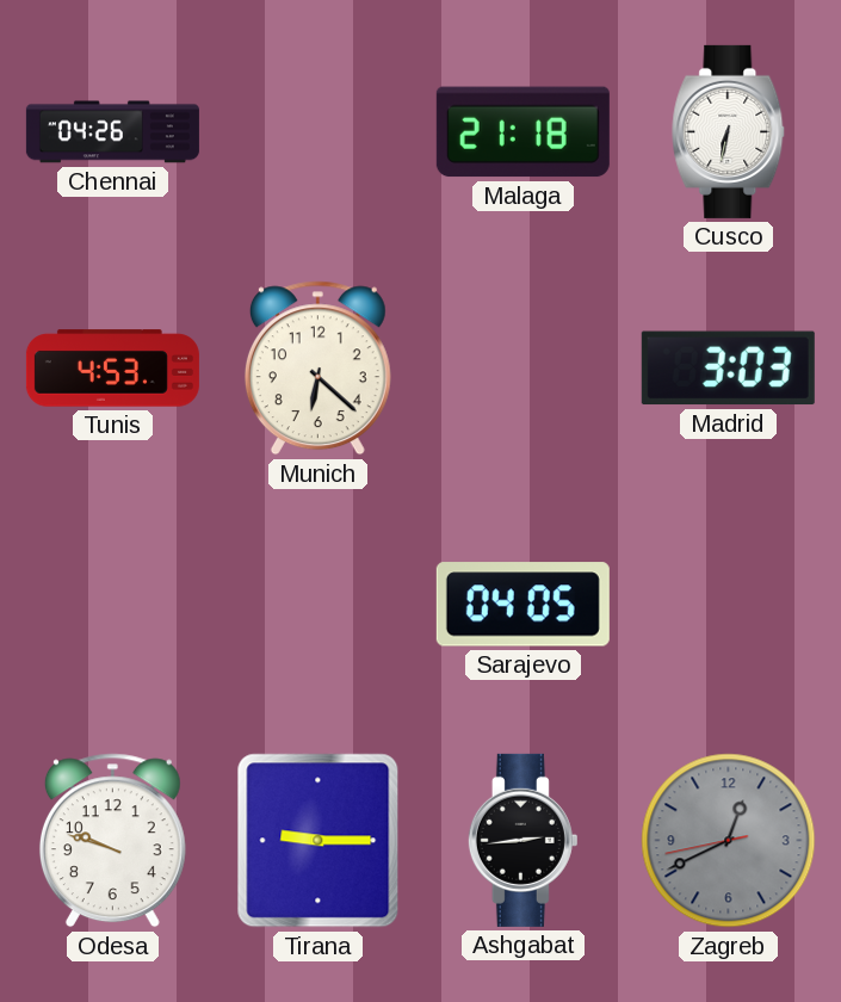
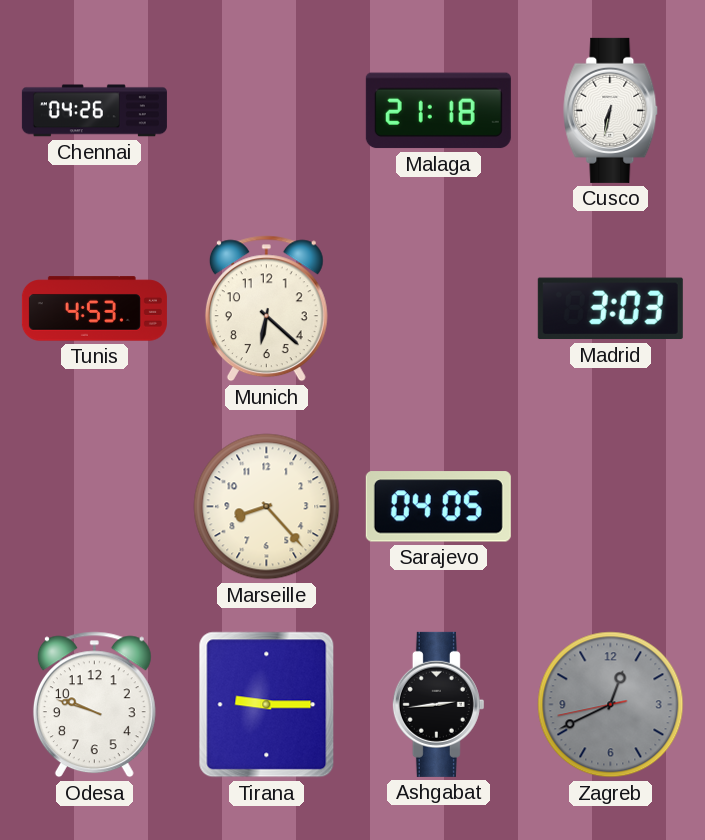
Marseille: none -> 8:23
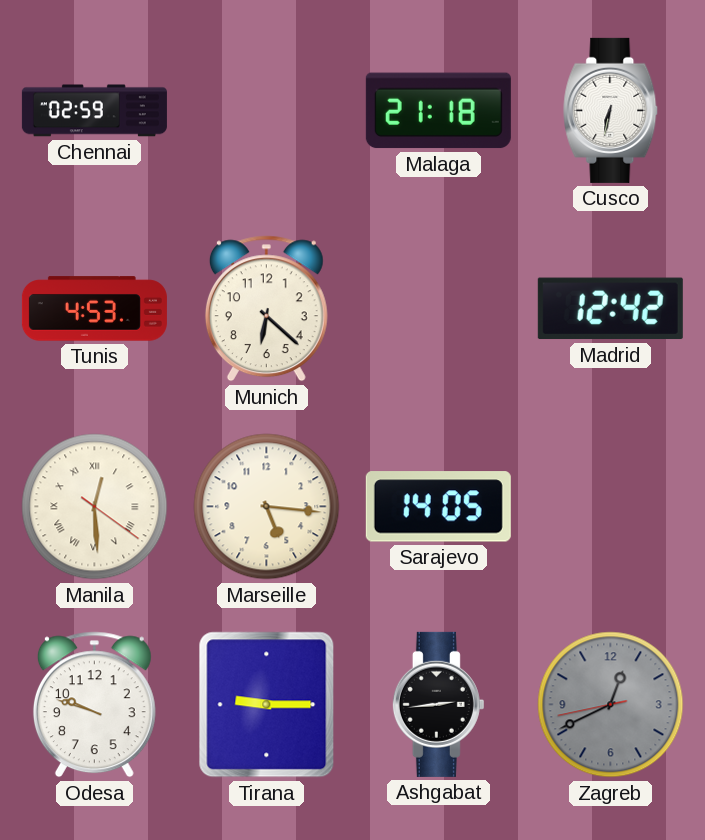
Chennai: 04:26 -> 02:59
Madrid: 3:03 -> 12:42
Manila: none -> 12:29
Marseille: 8:23 -> 5:16
Sarajevo: 04:05 -> 14:05
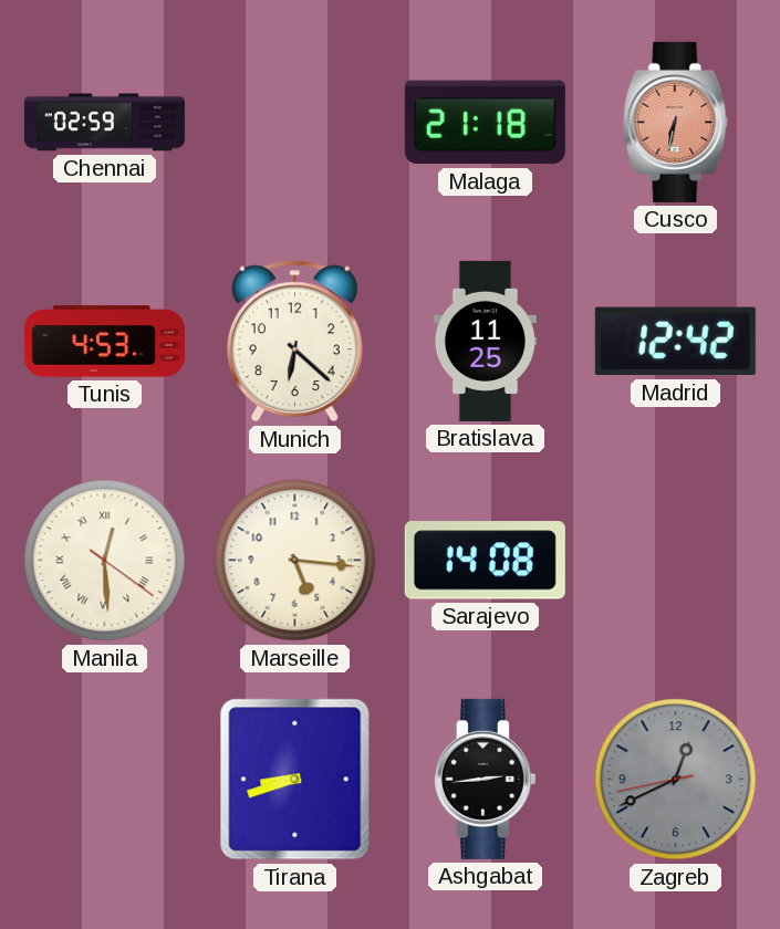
Cusco dial: white -> salmon
Bratislava: none -> 11:25
Sarajevo: 14:05 -> 14:08
Odesa: 9:48 -> none
Tirana: 9:15 -> 8:42
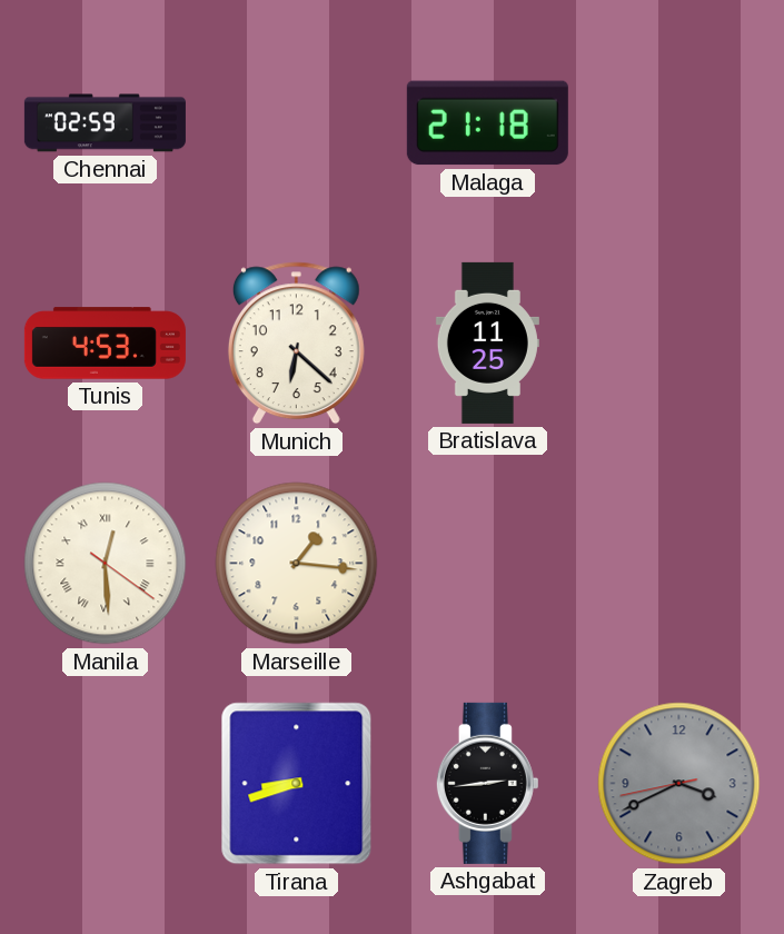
Cusco: 6:32 -> none
Madrid: 12:42 -> none
Marseille: 5:16 -> 1:16
Sarajevo: 14:08 -> none
Zagreb: 12:40 -> 3:40
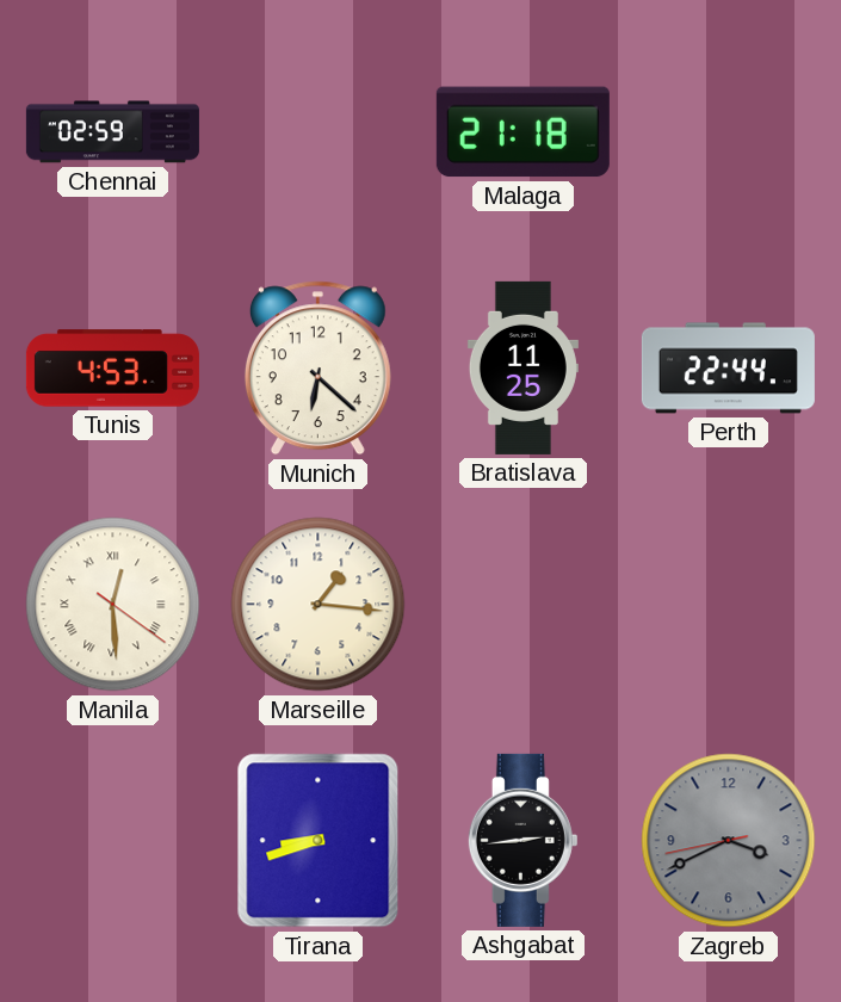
Perth: none -> 22:44
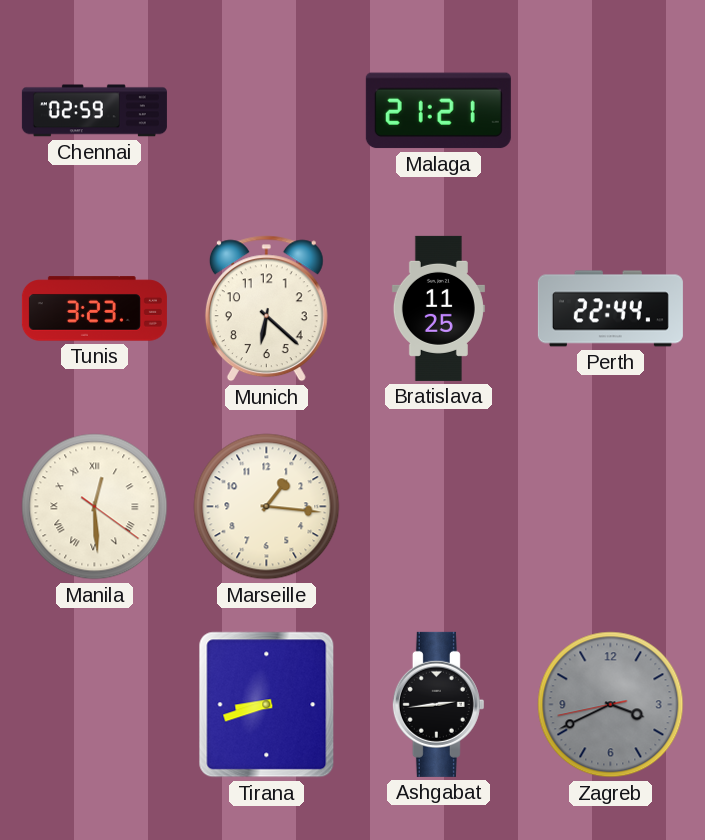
Malaga: 21:18 -> 21:21
Tunis: 4:53 -> 3:23
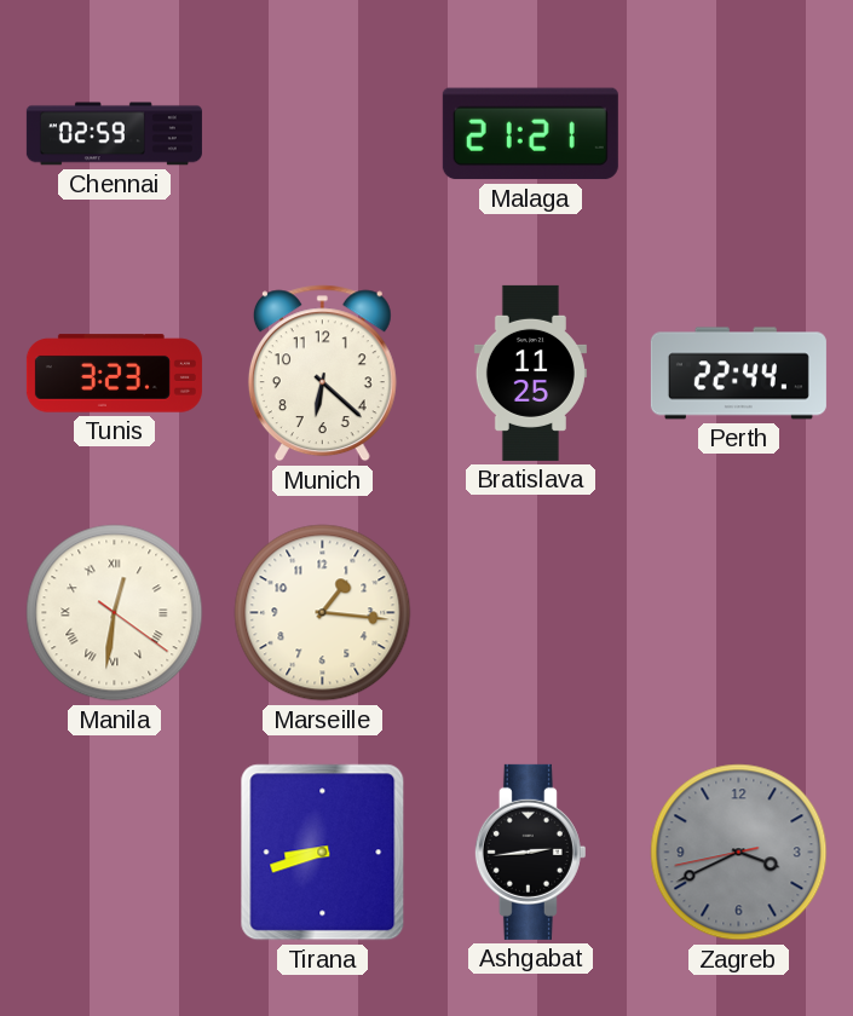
Manila: 12:29 -> 12:31
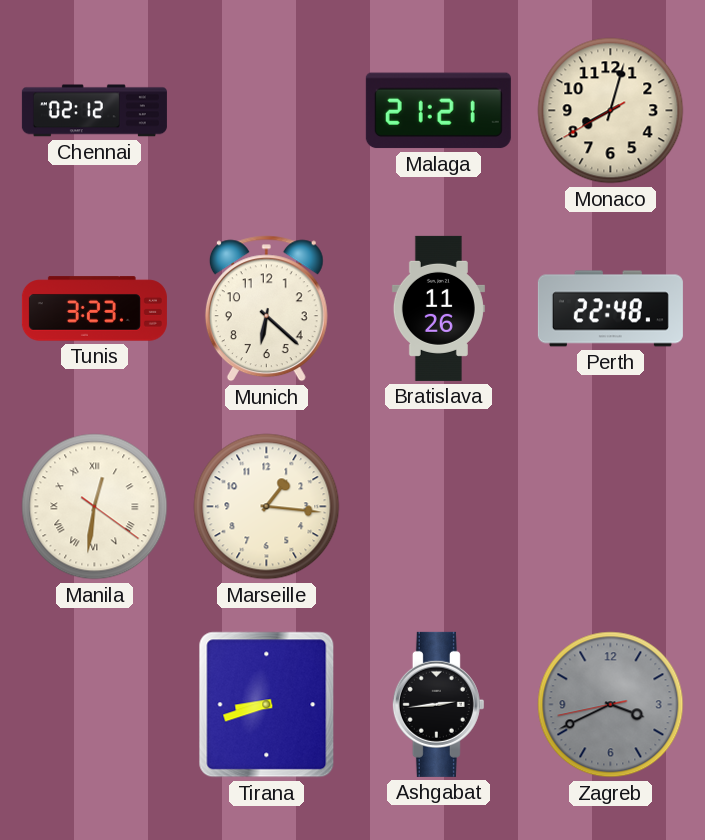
Chennai: 02:59 -> 02:12
Monaco: none -> 8:02
Bratislava: 11:25 -> 11:26
Perth: 22:44 -> 22:48
